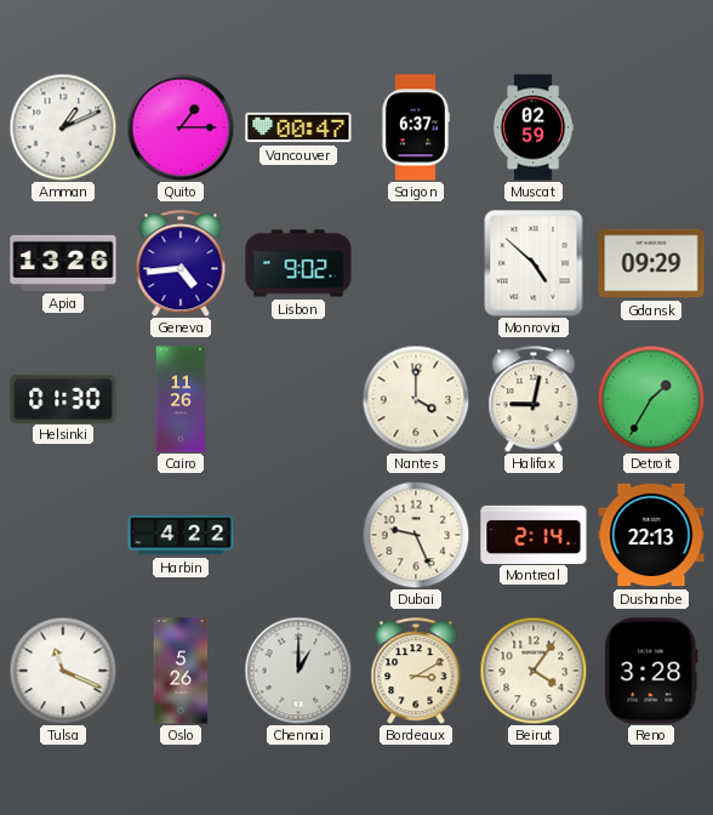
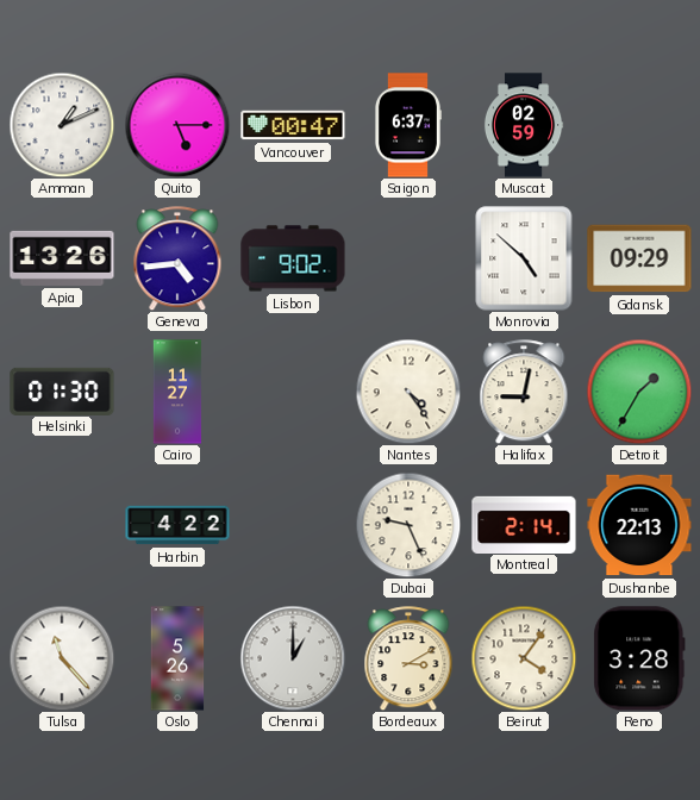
Quito: 1:15 -> 5:15
Cairo: 11:26 -> 11:27
Nantes: 4:00 -> 4:24
Tulsa: 11:19 -> 11:23
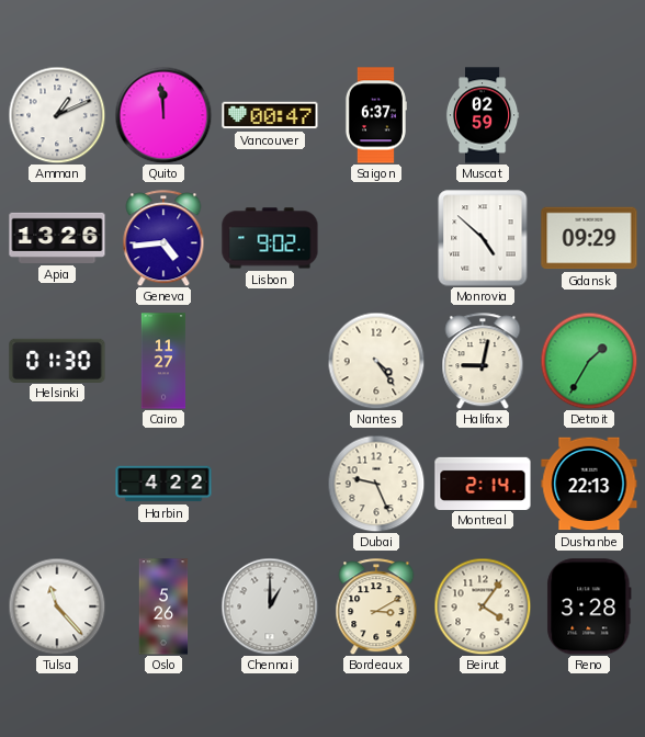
Quito: 5:15 -> 11:59
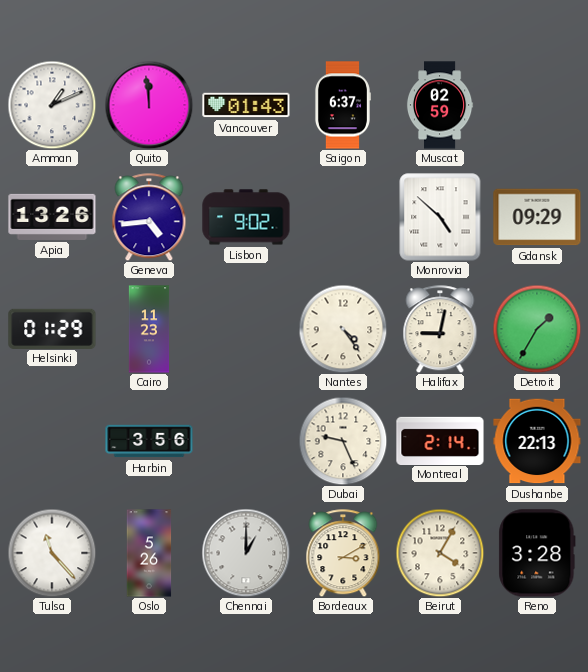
Vancouver: 00:47 -> 01:43
Helsinki: 01:30 -> 01:29
Cairo: 11:27 -> 11:23
Harbin: 4:22 -> 3:56
Beirut: 4:06 -> 4:05
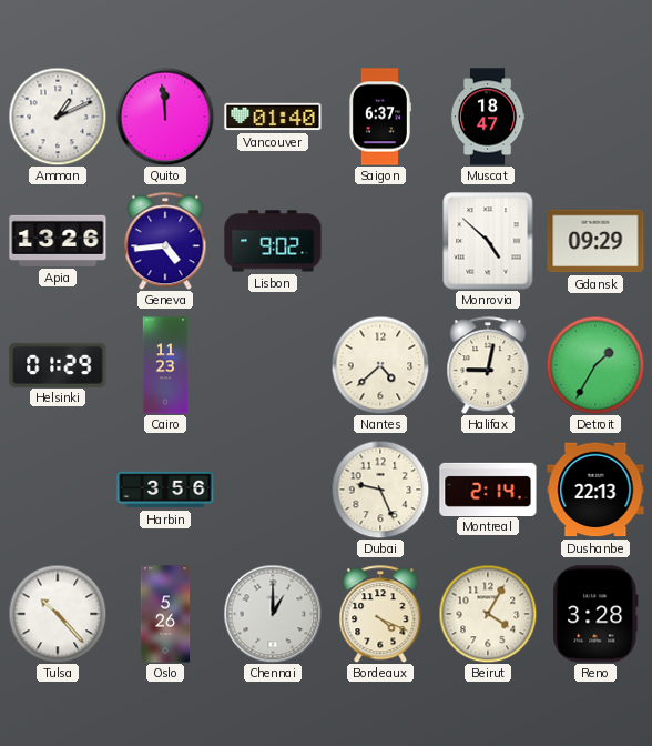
Vancouver: 01:43 -> 01:40
Muscat: 02:59 -> 18:47
Nantes: 4:24 -> 4:38
Tulsa: 11:23 -> 10:23
Bordeaux: 3:10 -> 4:19
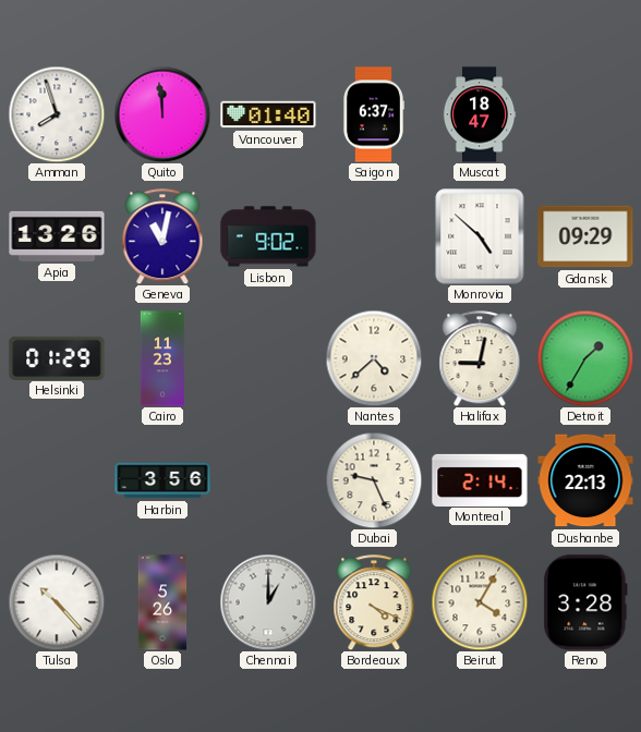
Amman: 1:11 -> 7:57
Geneva: 4:44 -> 11:02
